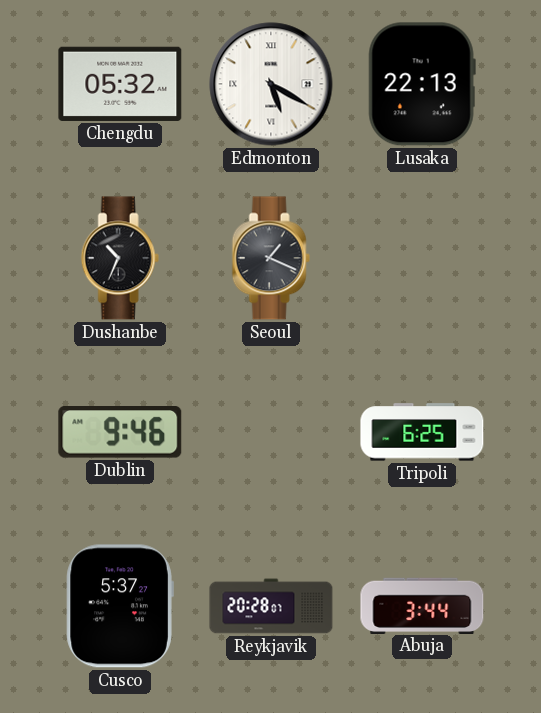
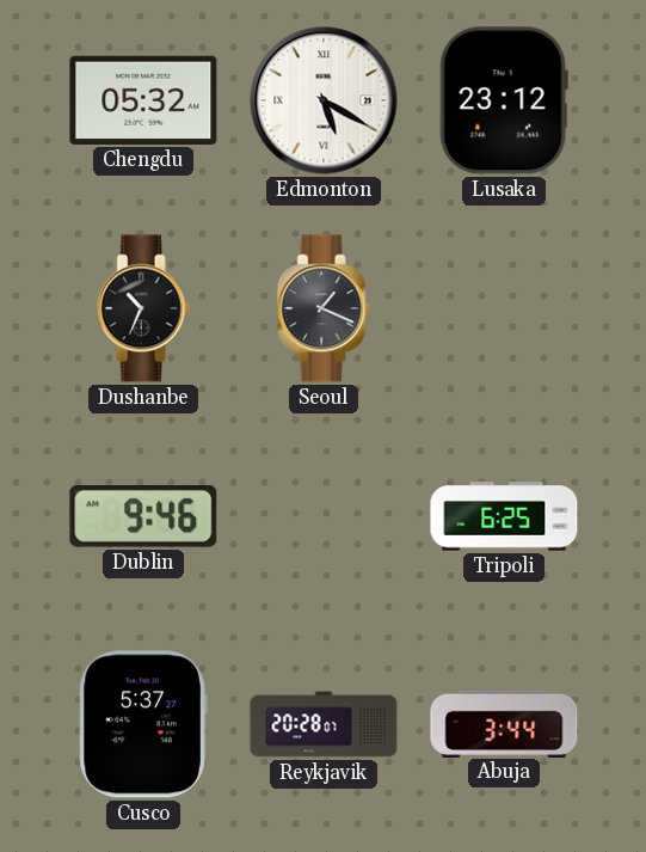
Lusaka: 22:13 -> 23:12
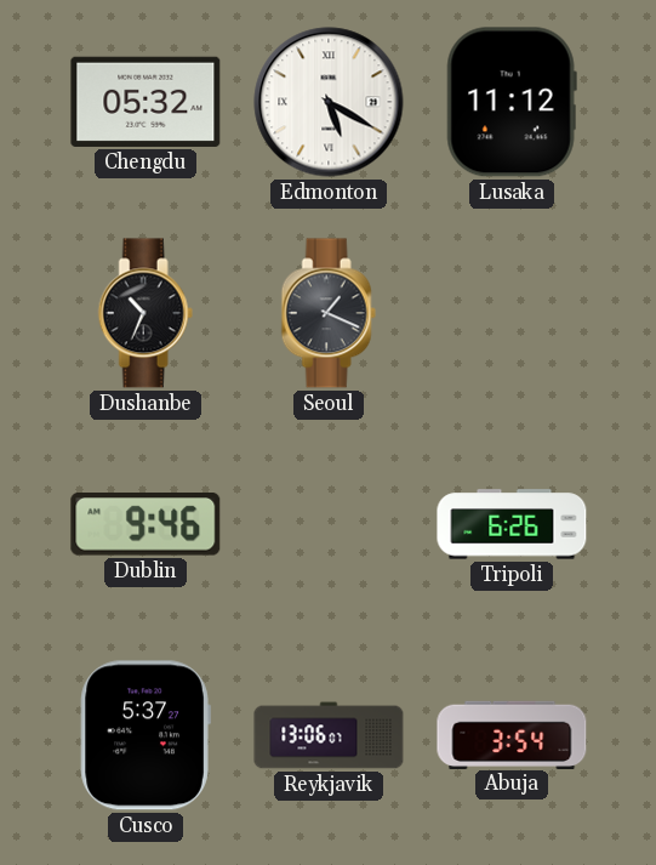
Lusaka: 23:12 -> 11:12
Tripoli: 6:25 -> 6:26
Reykjavik: 20:28 -> 13:06
Abuja: 3:44 -> 3:54
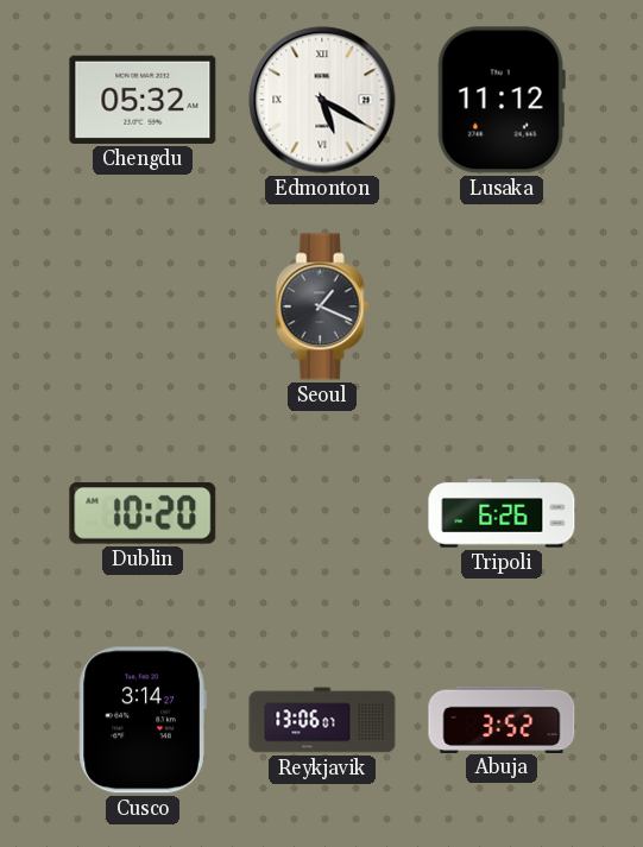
Dushanbe: 10:34 -> none
Dublin: 9:46 -> 10:20
Cusco: 5:37 -> 3:14
Abuja: 3:54 -> 3:52
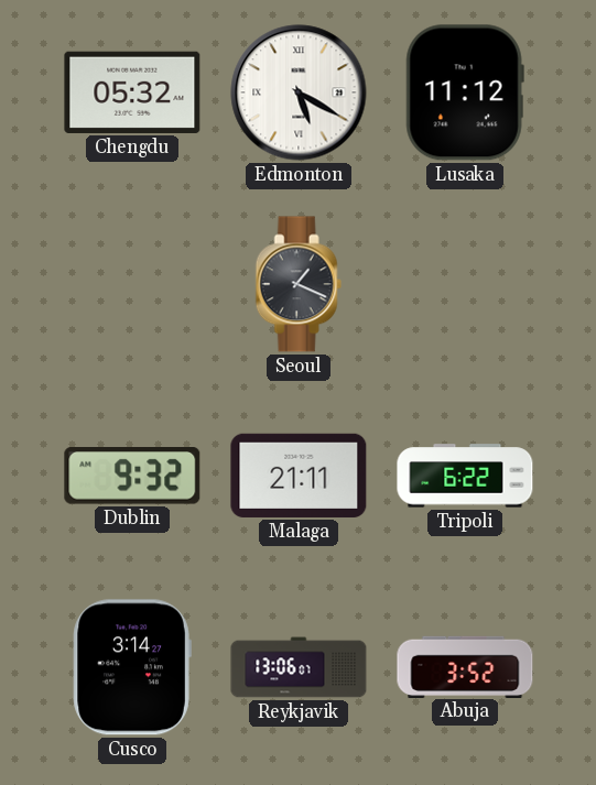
Dublin: 10:20 -> 9:32
Malaga: none -> 21:11
Tripoli: 6:26 -> 6:22
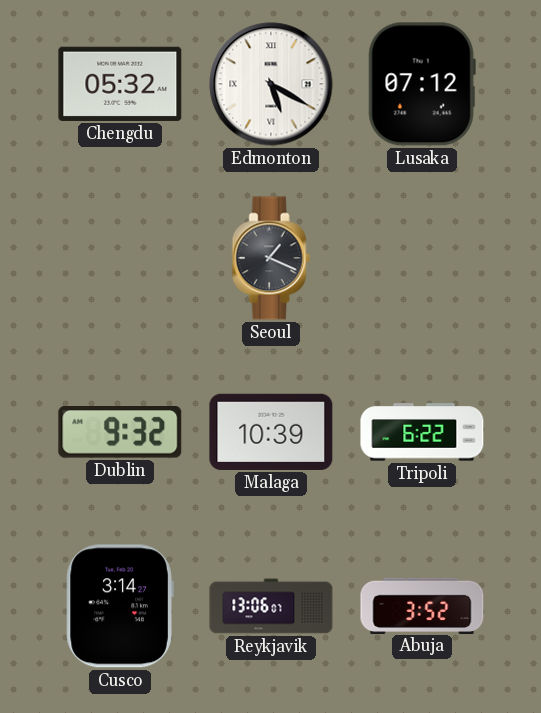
Lusaka: 11:12 -> 07:12
Malaga: 21:11 -> 10:39
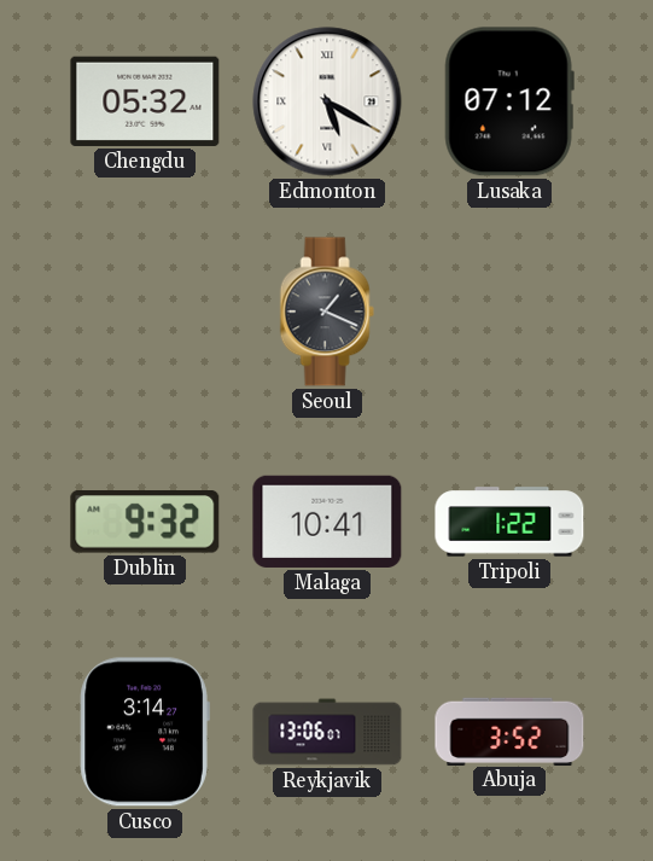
Malaga: 10:39 -> 10:41
Tripoli: 6:22 -> 1:22
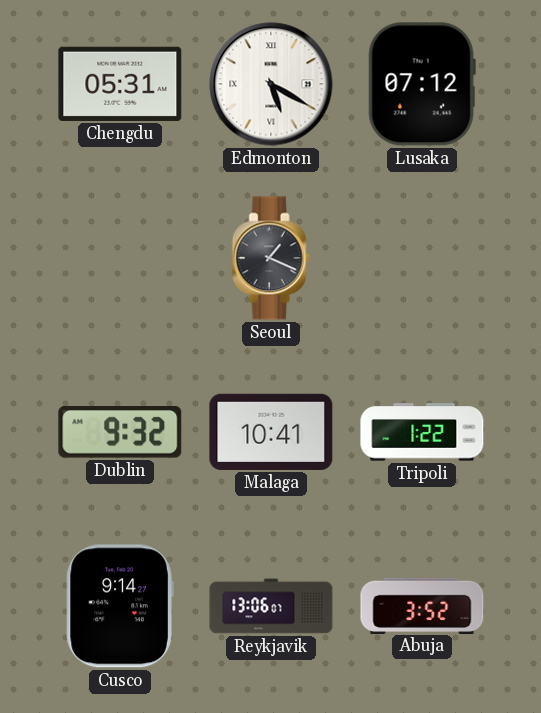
Chengdu: 05:32 -> 05:31
Cusco: 3:14 -> 9:14
